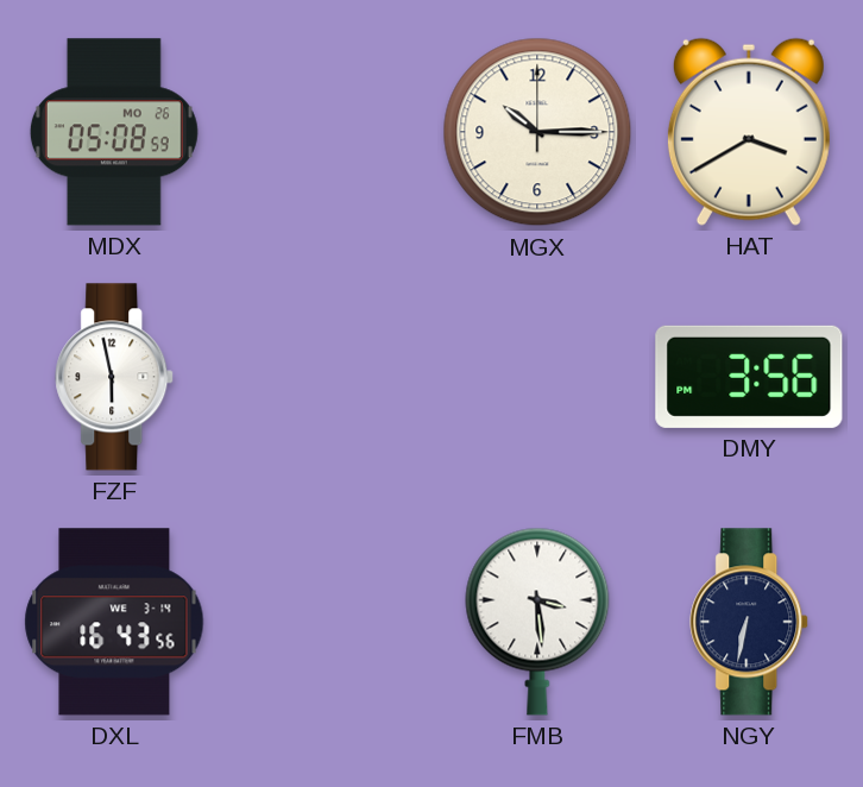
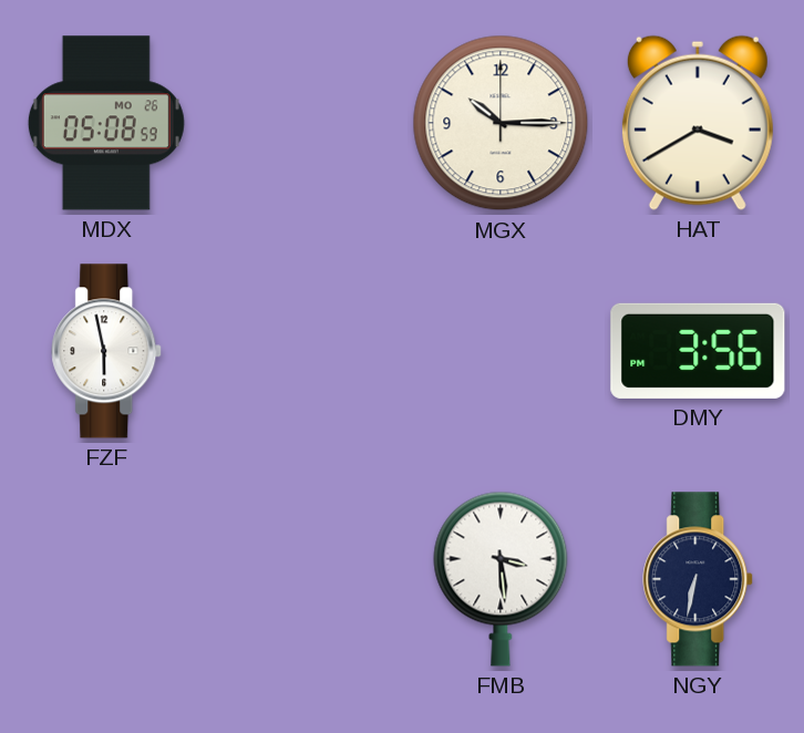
DXL: 16:43 -> none
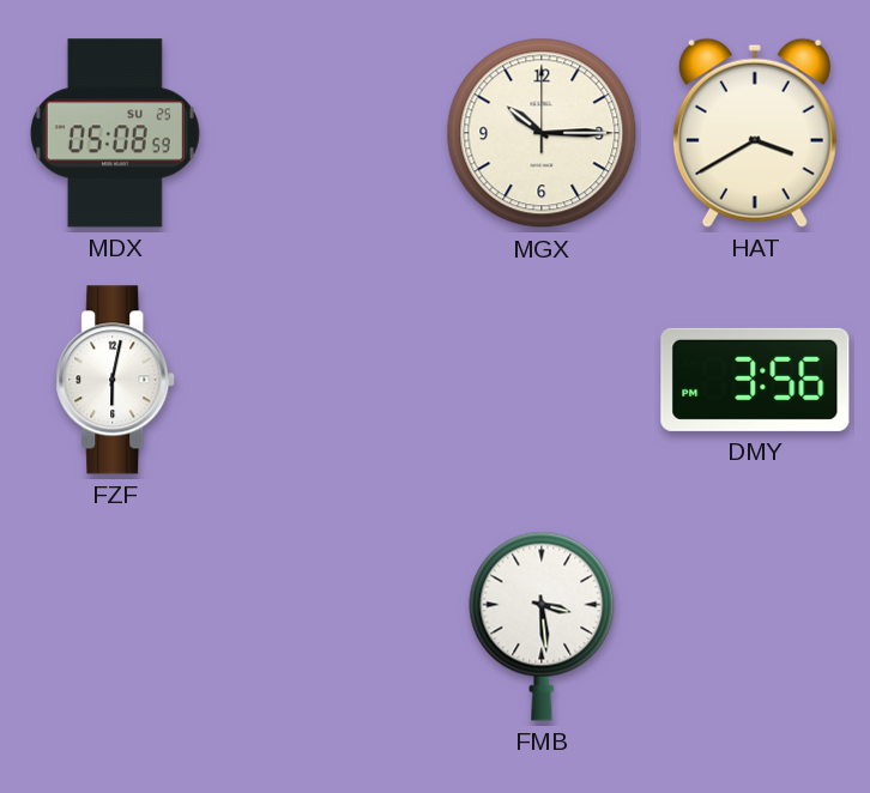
MDX date: MO 26 -> SU 25
FZF: 5:58 -> 6:02
NGY: 6:32 -> none
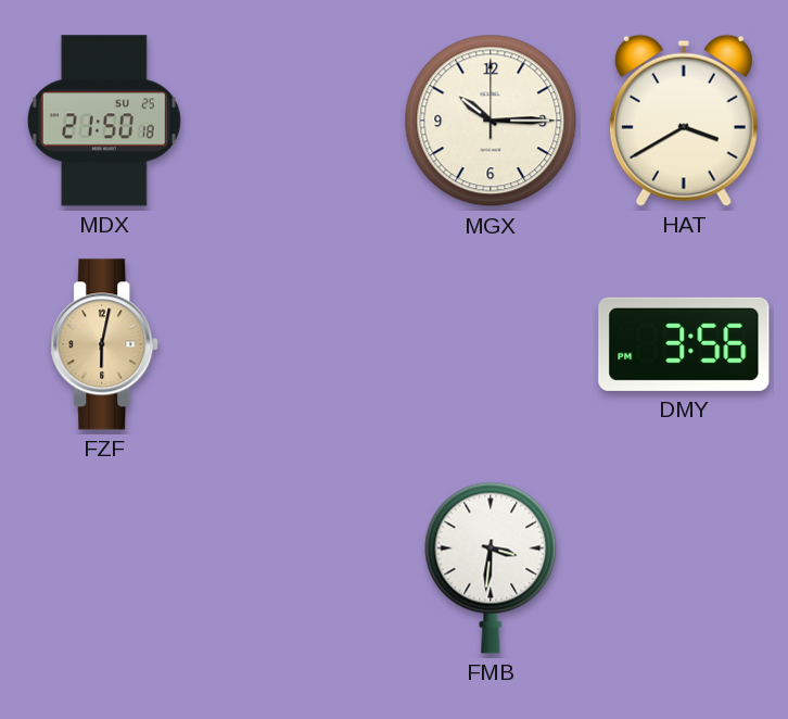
MDX: 05:08 -> 21:50
FZF dial: white -> champagne
FMB: 3:29 -> 3:31
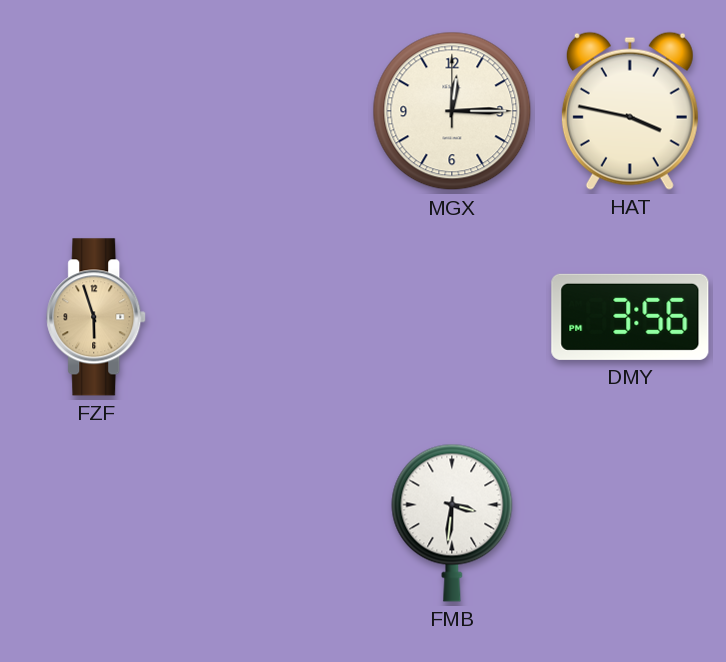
MDX: 21:50 -> none
MGX: 10:15 -> 12:15
HAT: 3:40 -> 3:47
FZF: 6:02 -> 5:57
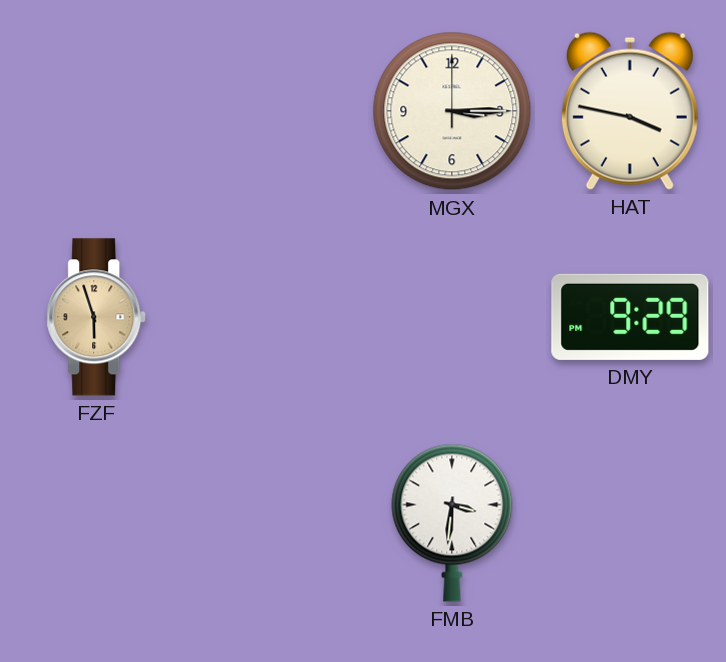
MGX: 12:15 -> 3:15
DMY: 3:56 -> 9:29
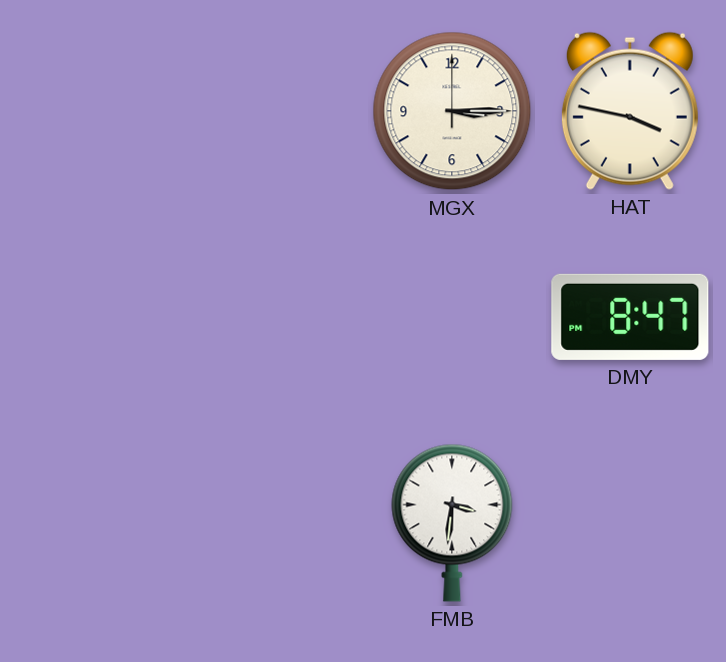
FZF: 5:57 -> none
DMY: 9:29 -> 8:47
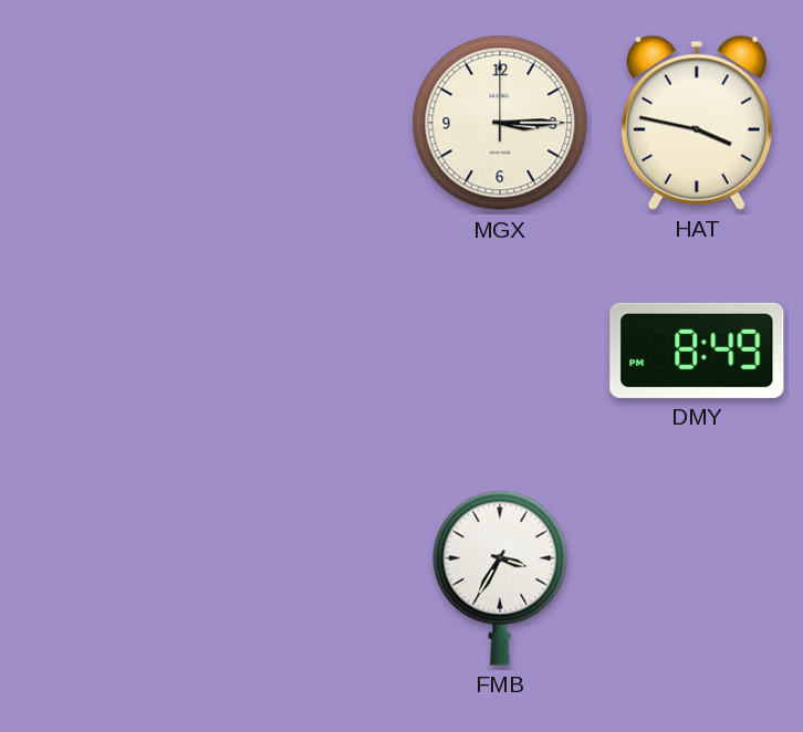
DMY: 8:47 -> 8:49
FMB: 3:31 -> 3:35
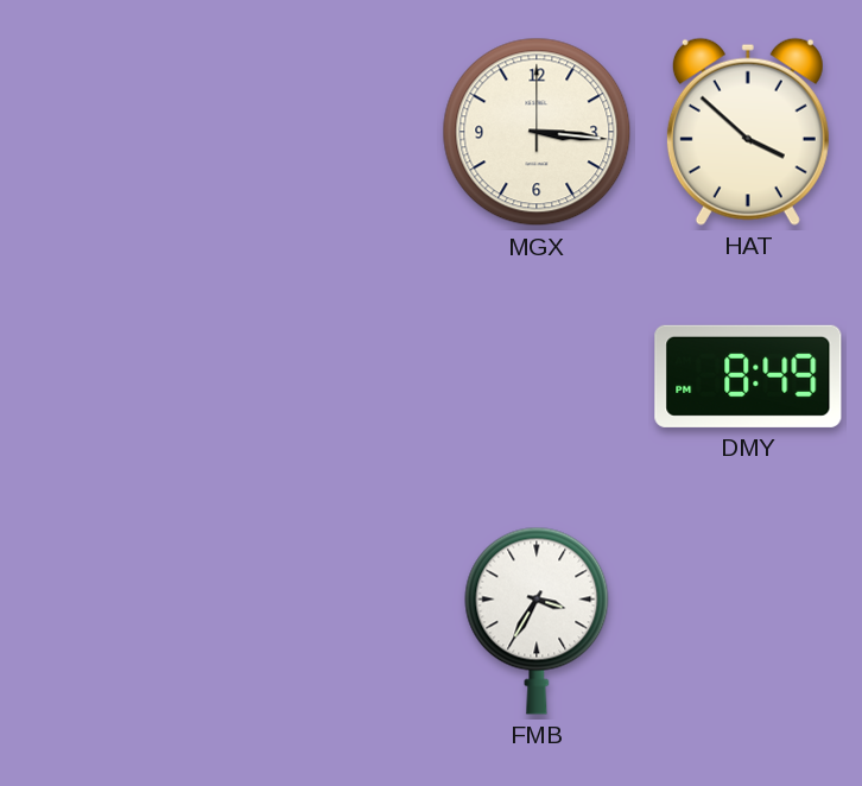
MGX: 3:15 -> 3:16
HAT: 3:47 -> 3:52
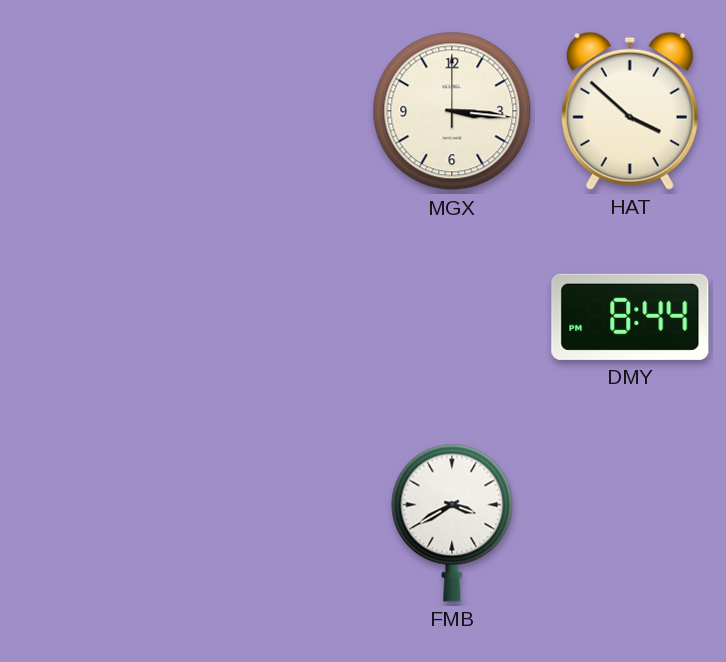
DMY: 8:49 -> 8:44
FMB: 3:35 -> 3:40
